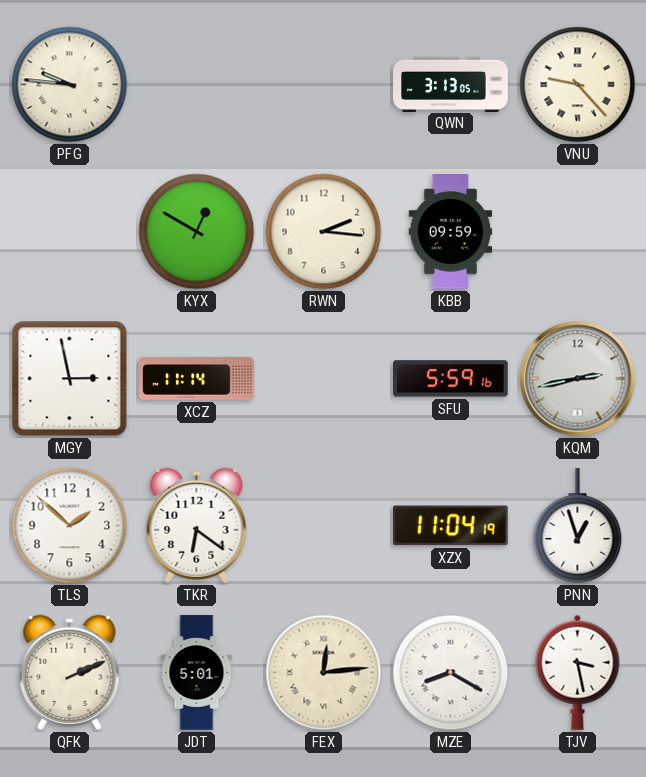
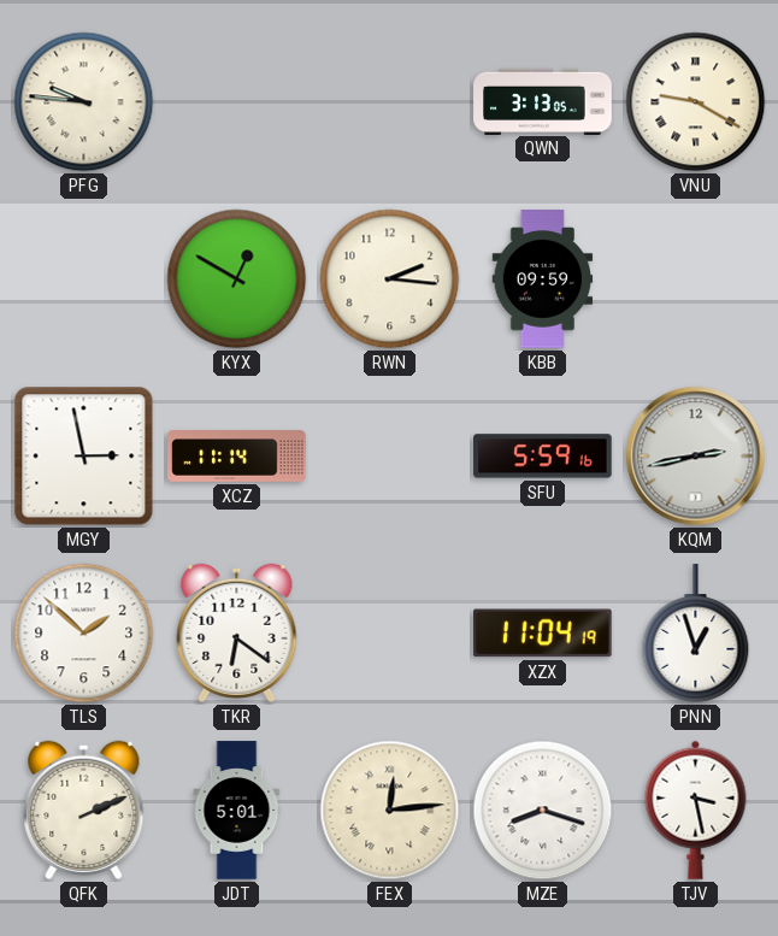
VNU: 9:23 -> 9:20
MZE: 8:20 -> 8:18
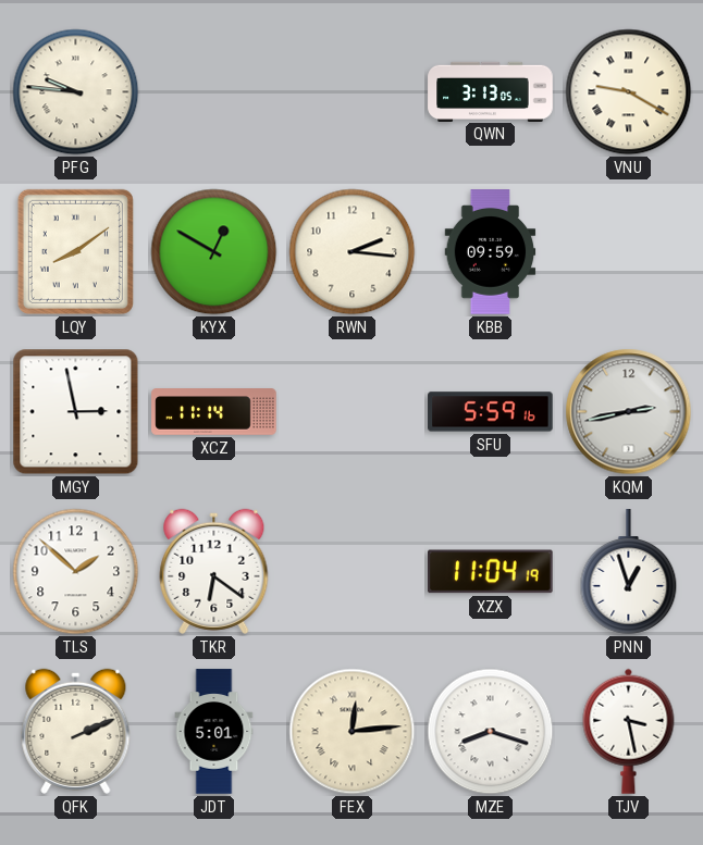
LQY: none -> 8:09
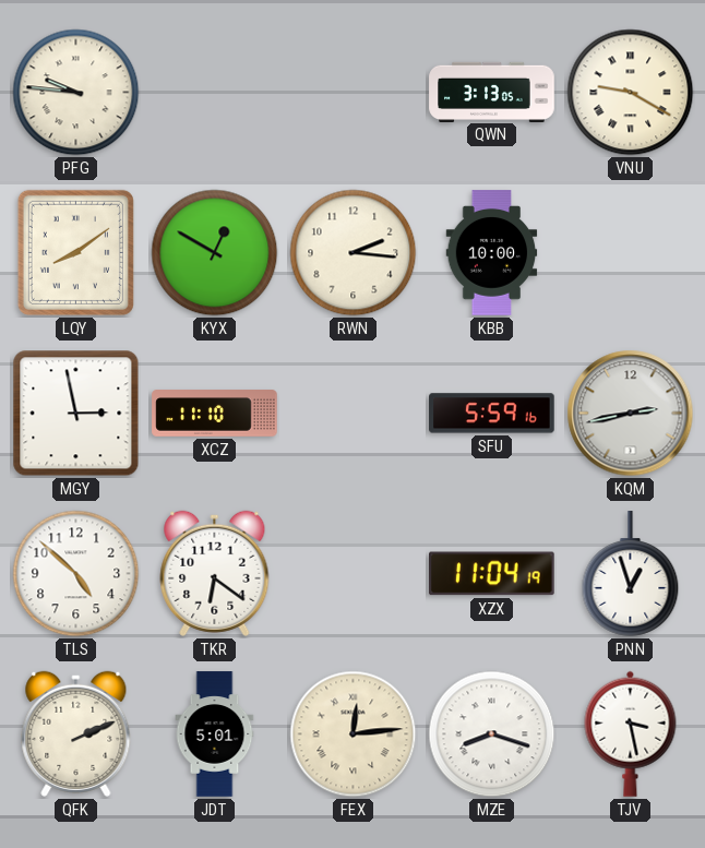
KBB: 09:59 -> 10:00
XCZ: 11:14 -> 11:10
TLS: 1:52 -> 4:52
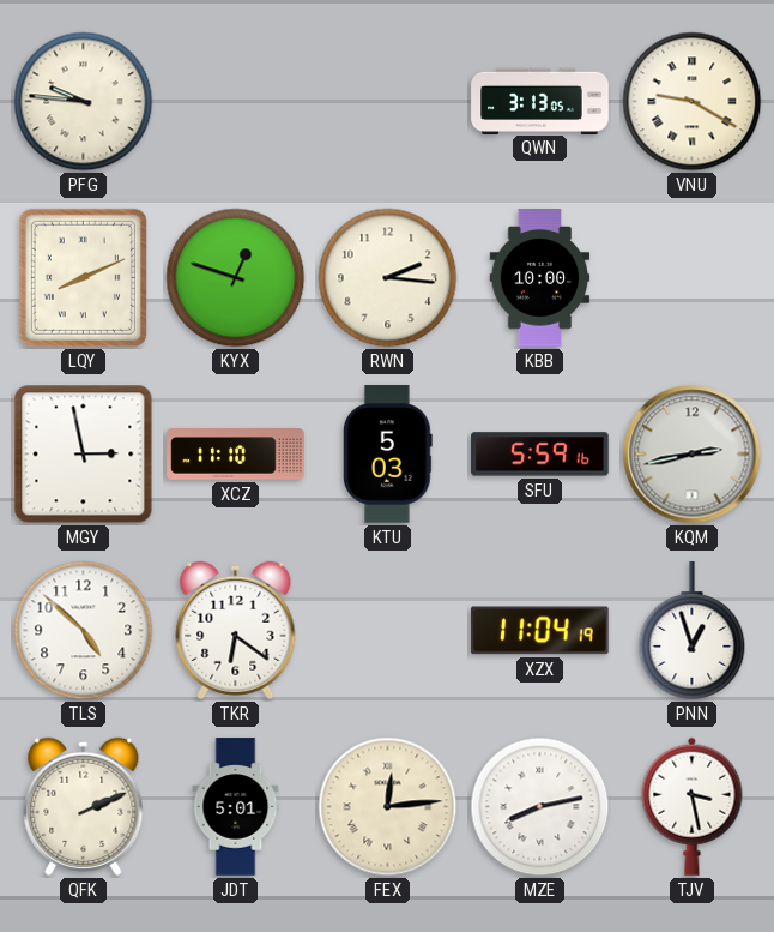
LQY: 8:09 -> 8:11
KYX: 12:50 -> 12:48
KTU: none -> 5:03
MZE: 8:18 -> 8:13
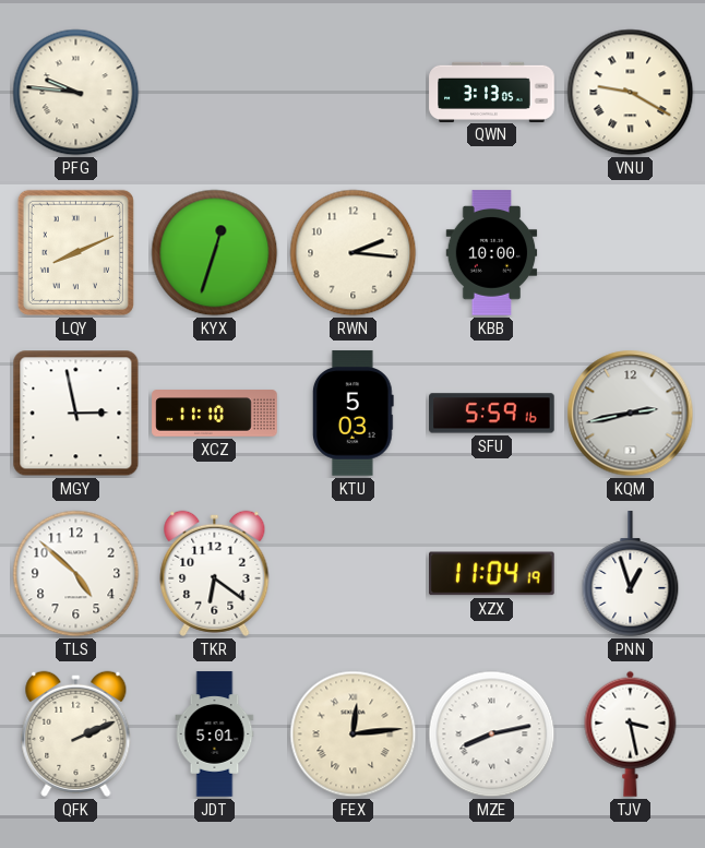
KYX: 12:48 -> 12:33
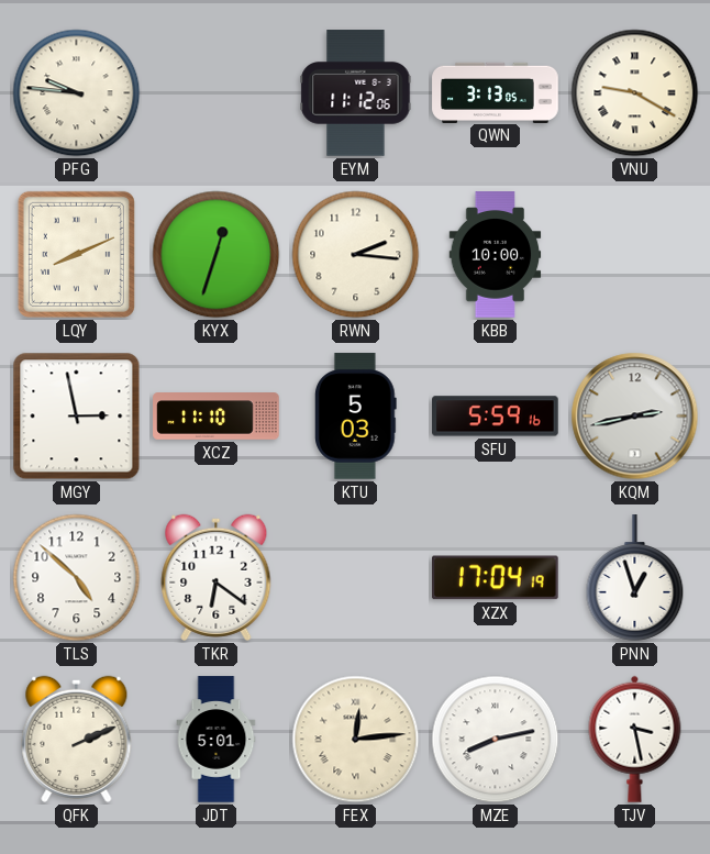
EYM: none -> 11:12
XZX: 11:04 -> 17:04
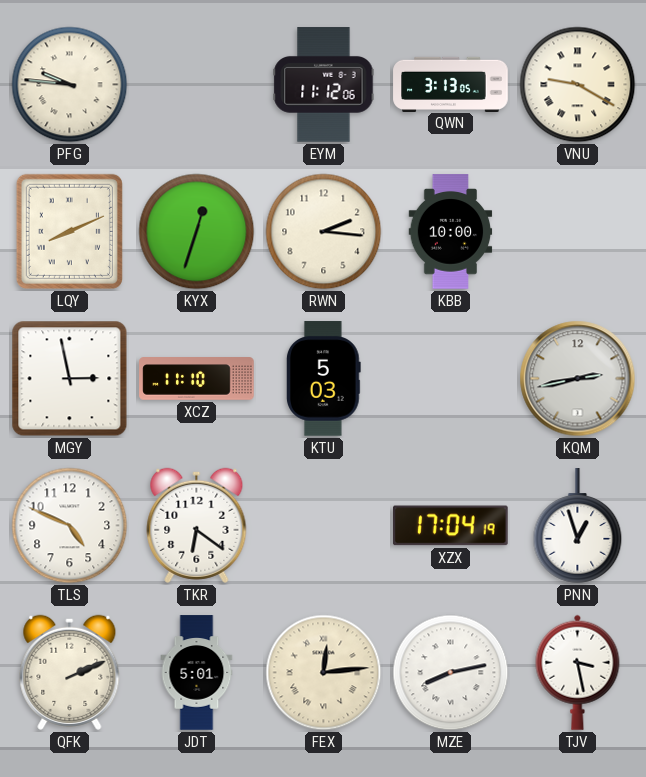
SFU: 5:59 -> none
TLS: 4:52 -> 4:49
